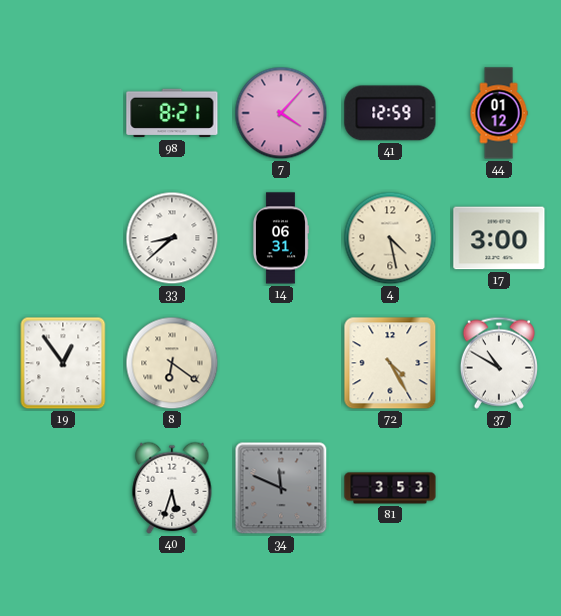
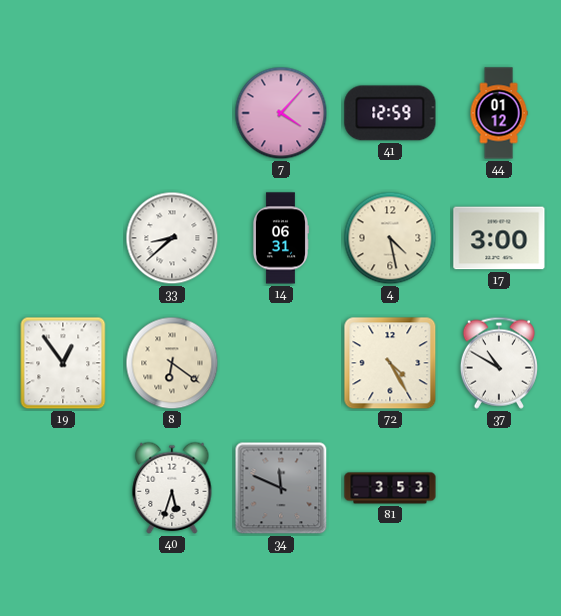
98: 8:21 -> none
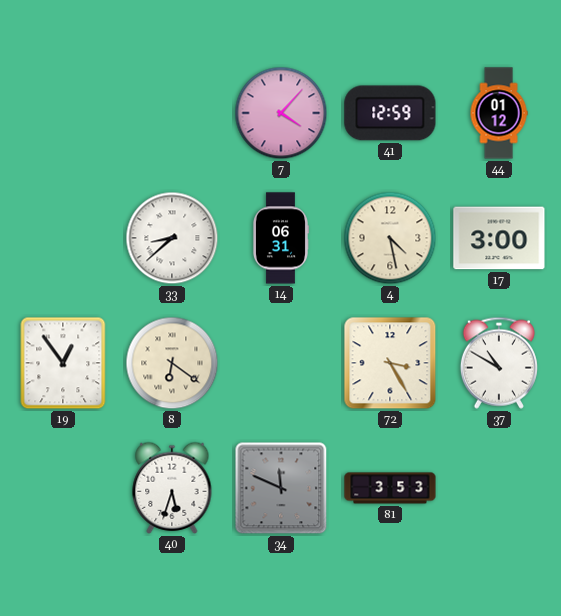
72: 4:25 -> 3:25
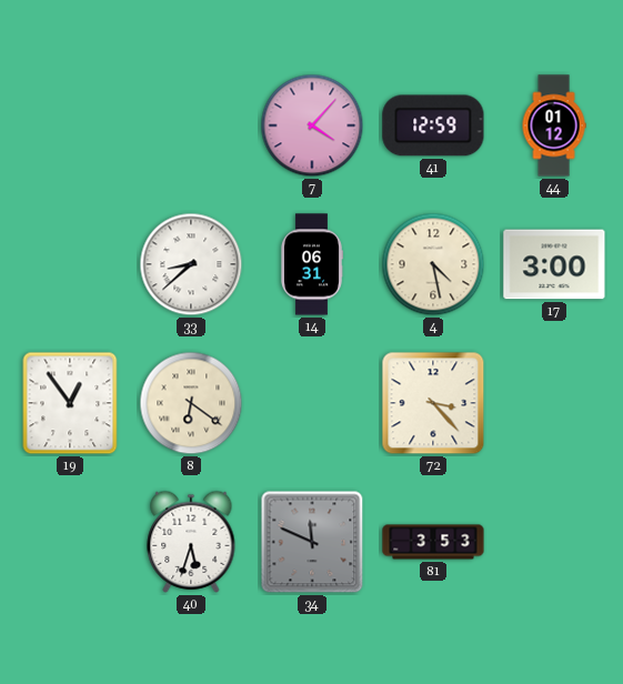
72: 3:25 -> 3:23
37: 10:50 -> none
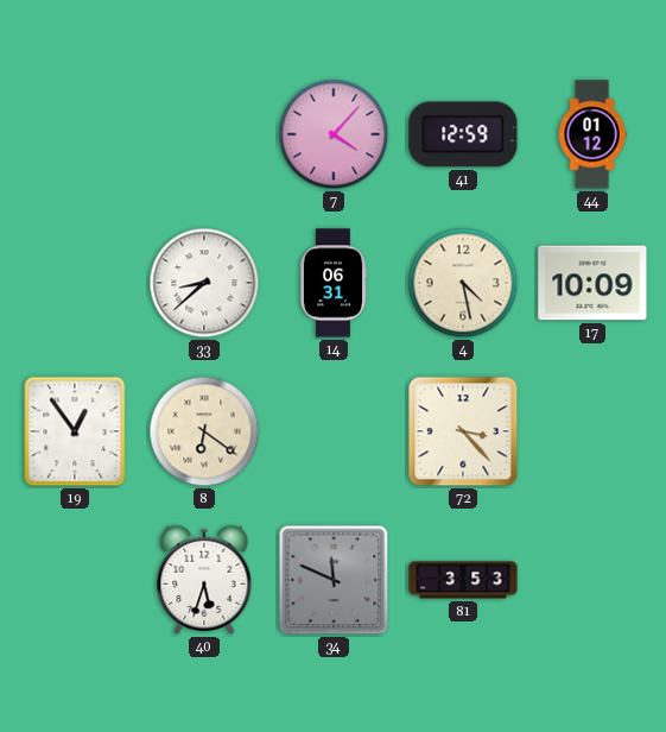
17: 3:00 -> 10:09
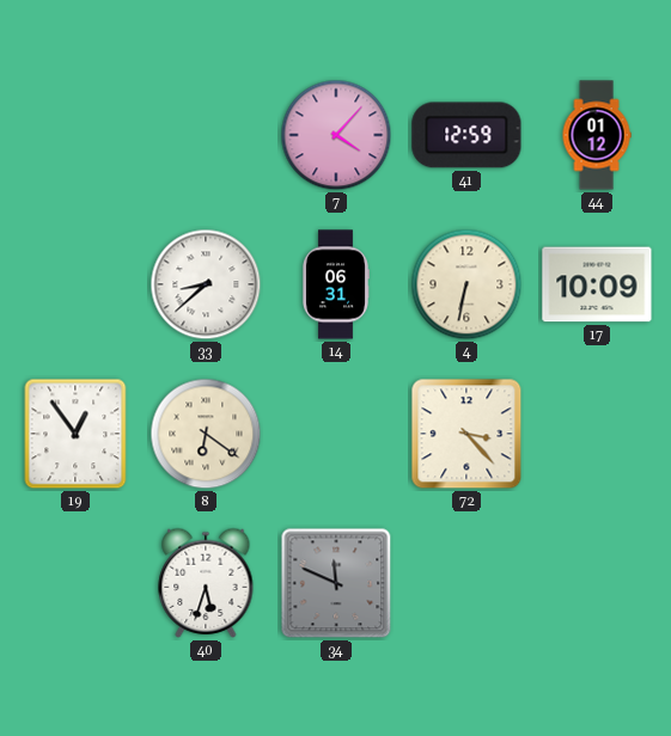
4: 4:28 -> 6:32
81: 3:53 -> none
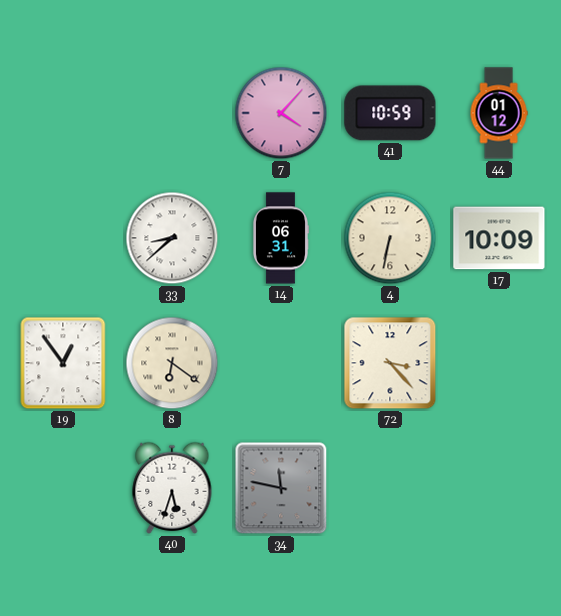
41: 12:59 -> 10:59
34: 11:49 -> 11:47
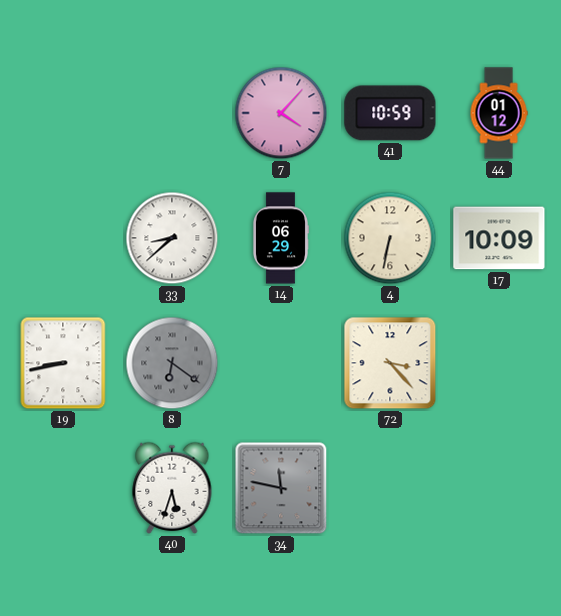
14: 06:31 -> 06:29
19: 12:54 -> 8:43
8 dial: cream -> grey
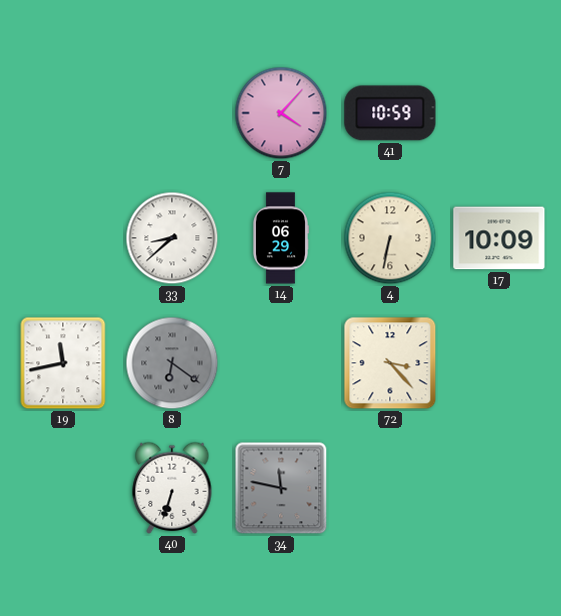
44: 01:12 -> none
19: 8:43 -> 11:43
40: 5:33 -> 6:33
